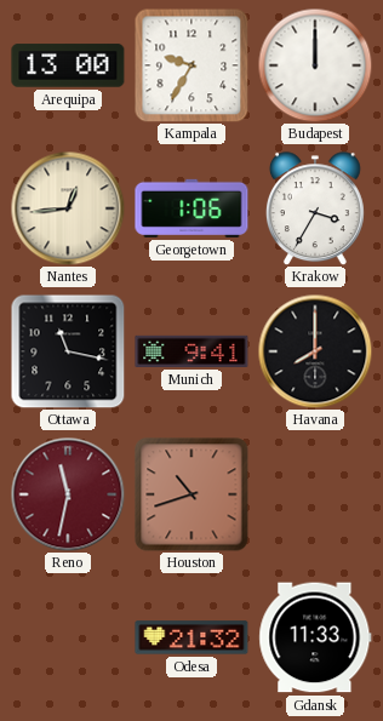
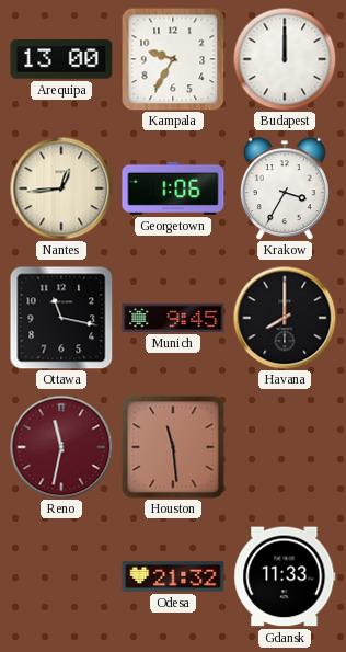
Munich: 9:41 -> 9:45
Houston: 10:42 -> 11:29
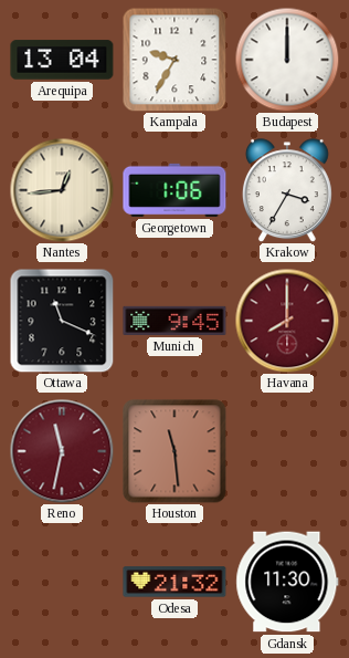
Arequipa: 13:00 -> 13:04
Ottawa: 11:17 -> 11:19
Havana dial: black -> burgundy
Gdansk: 11:33 -> 11:30
